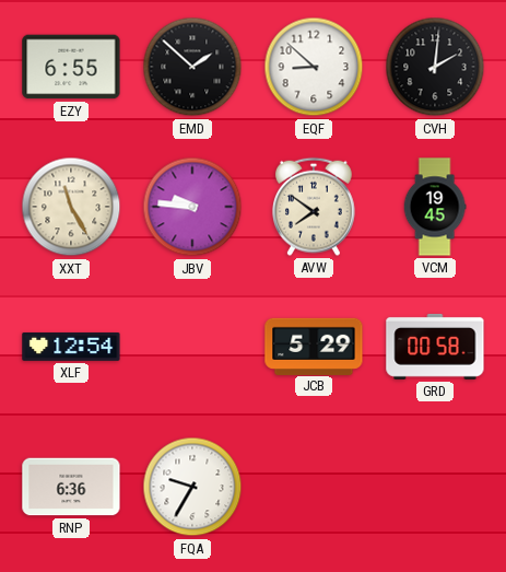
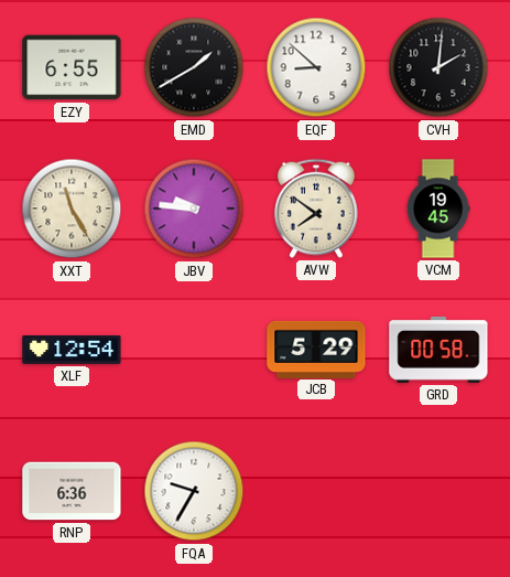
EMD: 1:52 -> 1:40
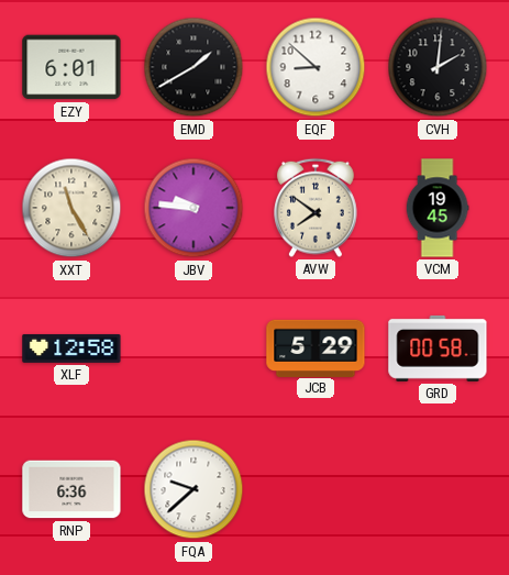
EZY: 6:55 -> 6:01
XLF: 12:54 -> 12:58
FQA: 9:35 -> 9:38
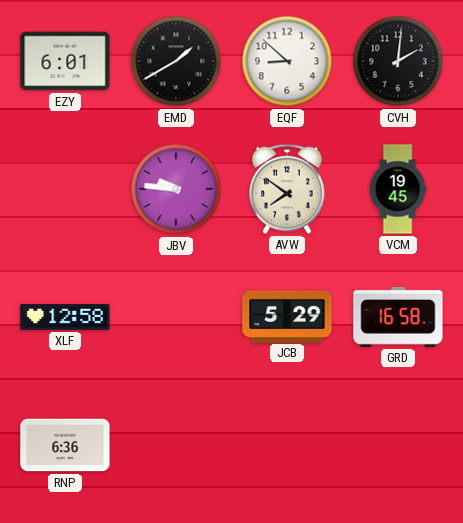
XXT: 11:25 -> none
GRD: 00:58 -> 16:58
FQA: 9:38 -> none
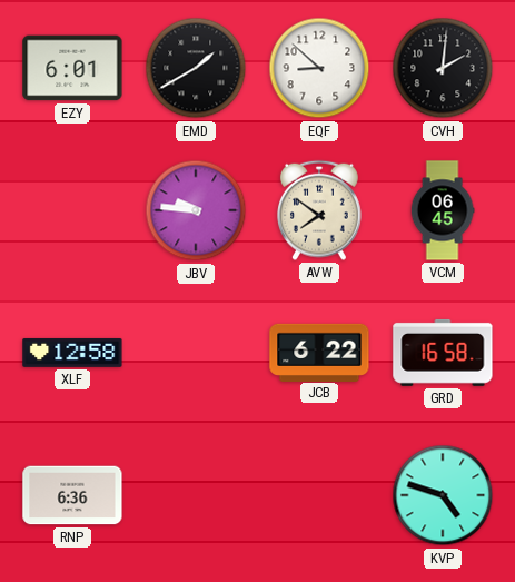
VCM: 19:45 -> 06:45
JCB: 5:29 -> 6:22
KVP: none -> 4:48
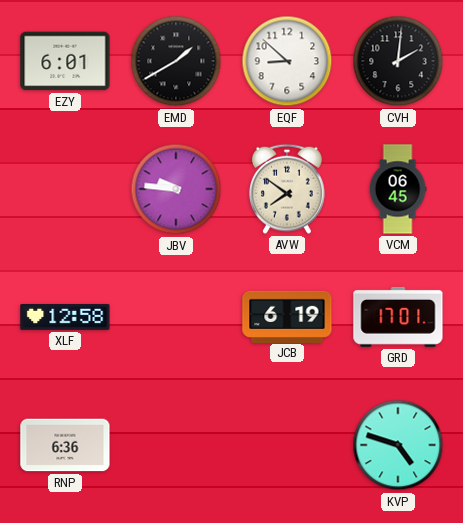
JCB: 6:22 -> 6:19
GRD: 16:58 -> 17:01
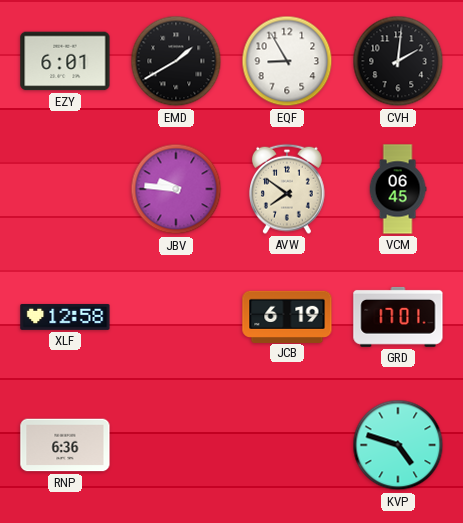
EQF: 8:52 -> 8:55
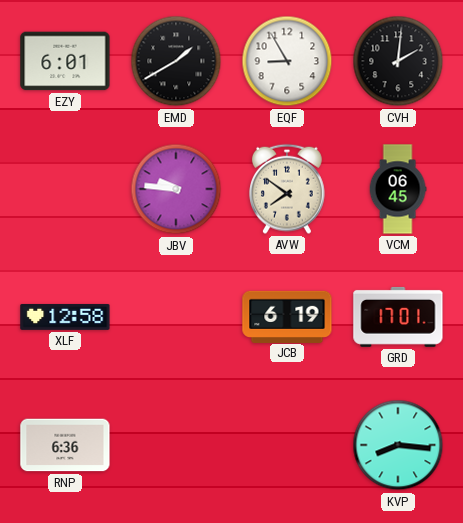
KVP: 4:48 -> 8:16
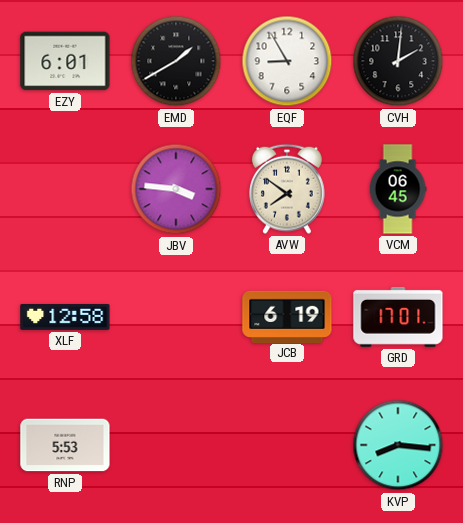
JBV: 9:46 -> 3:46
RNP: 6:36 -> 5:53
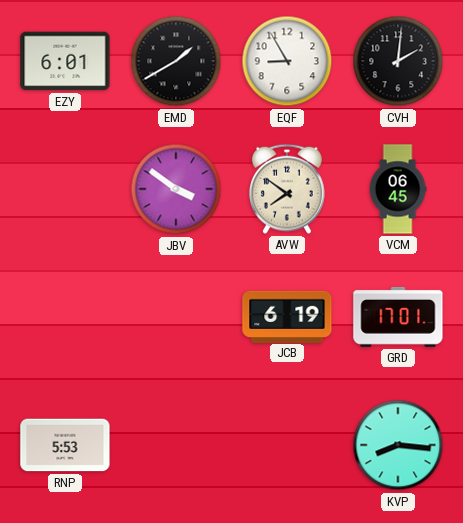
JBV: 3:46 -> 3:51
XLF: 12:58 -> none
